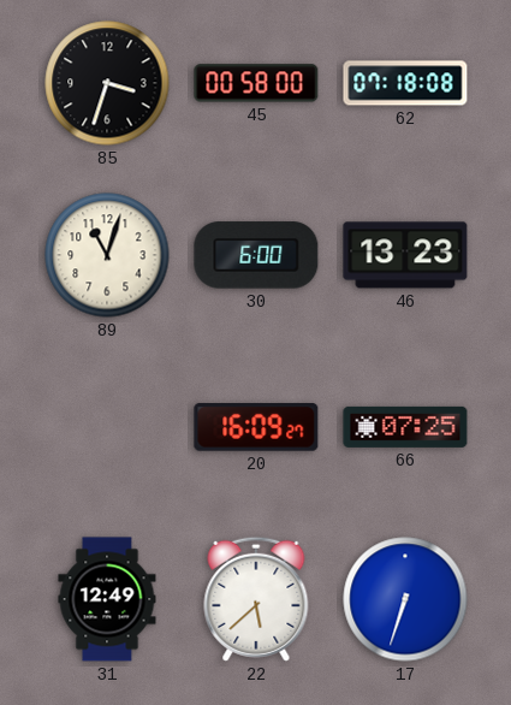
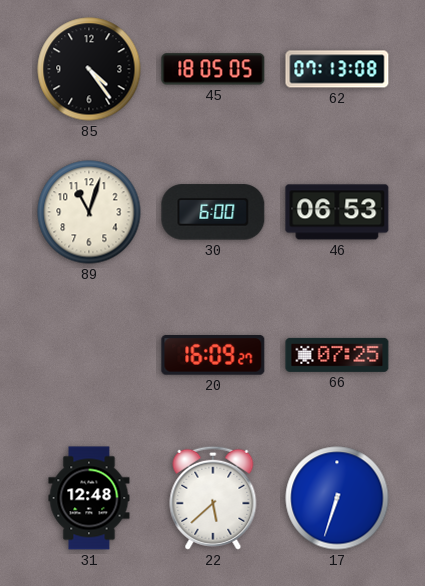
85: 3:33 -> 4:24
45: 00:58 -> 18:05
62: 07:18 -> 07:13
46: 13:23 -> 06:53
31: 12:49 -> 12:48
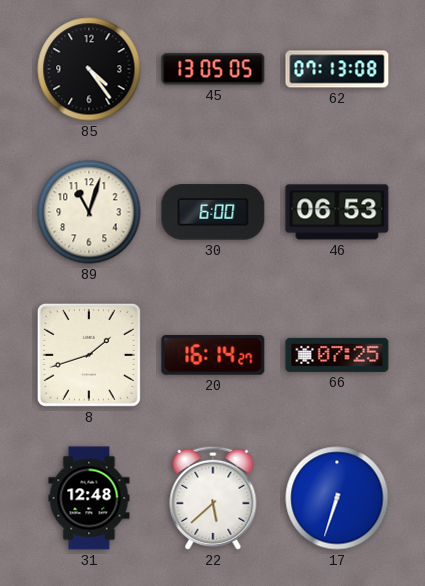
45: 18:05 -> 13:05
8: none -> 1:42
20: 16:09 -> 16:14
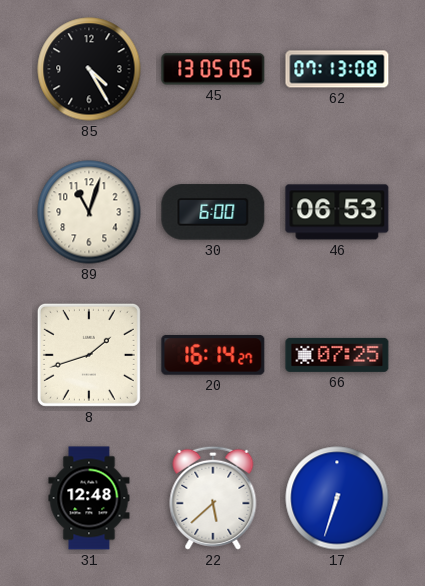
85: 4:24 -> 4:25
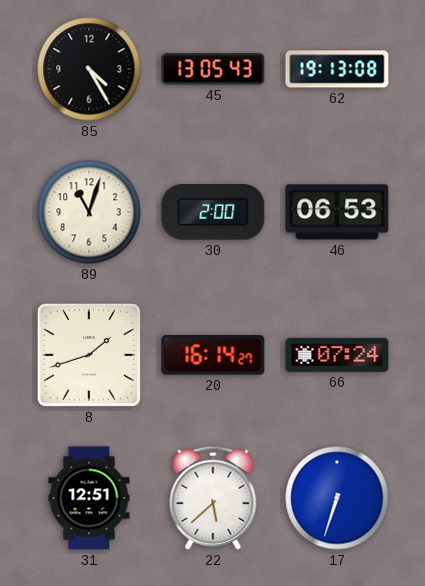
45: 13:05:05 -> 13:05:43
62: 07:13 -> 19:13
30: 6:00 -> 2:00
66: 07:25 -> 07:24
31: 12:48 -> 12:51
